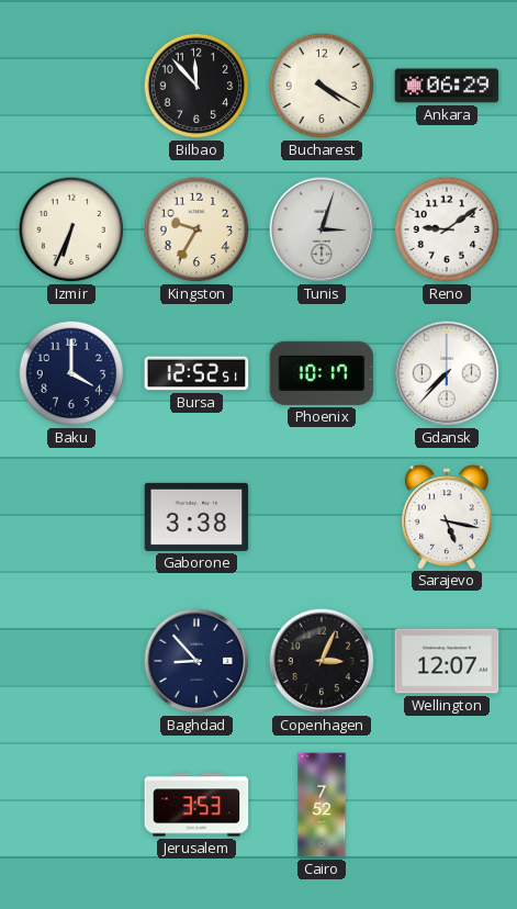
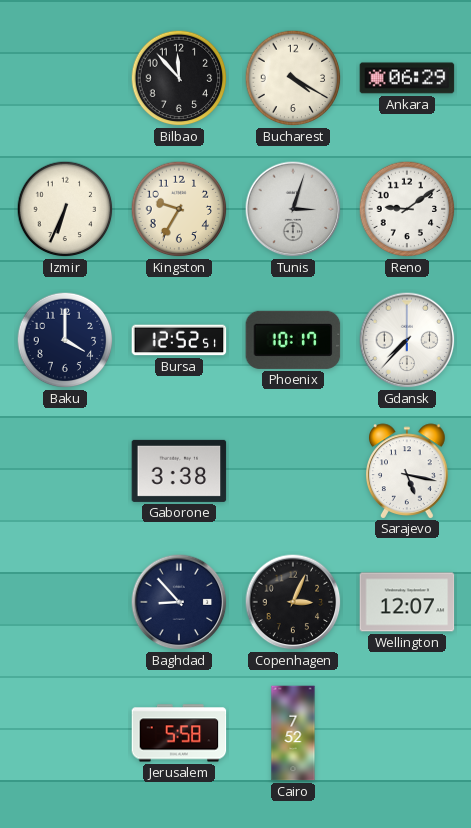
Jerusalem: 3:53 -> 5:58
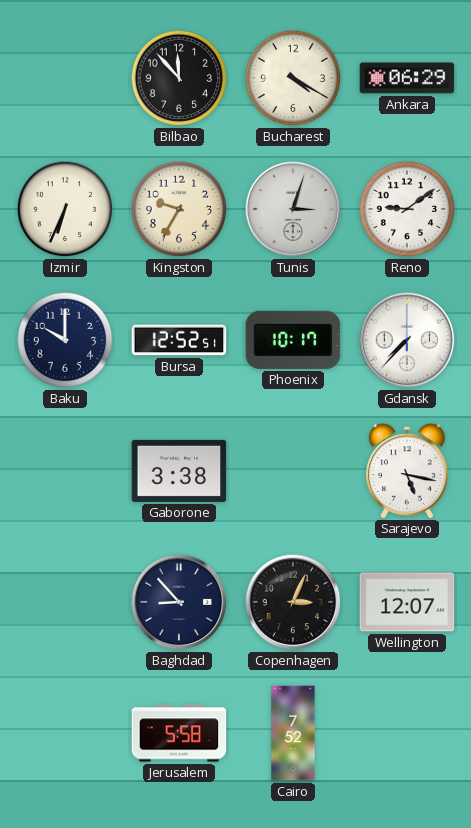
Baku: 4:00 -> 10:00
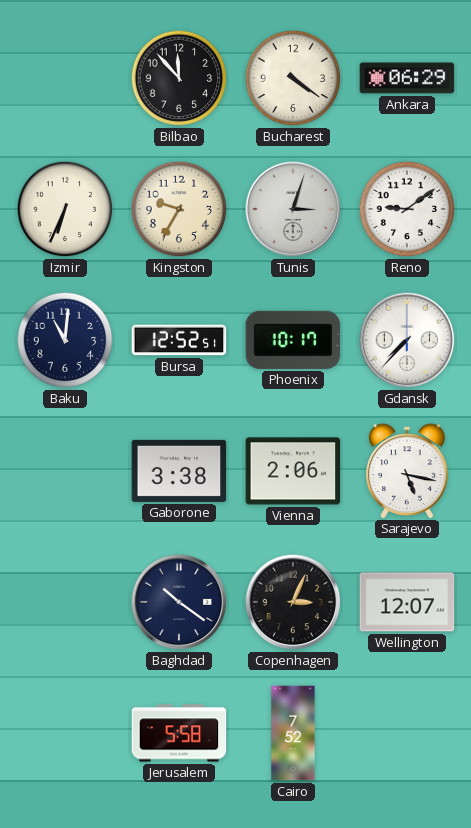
Bucharest: 4:20 -> 4:21
Baku: 10:00 -> 11:01
Vienna: none -> 2:06
Baghdad: 8:53 -> 10:21
